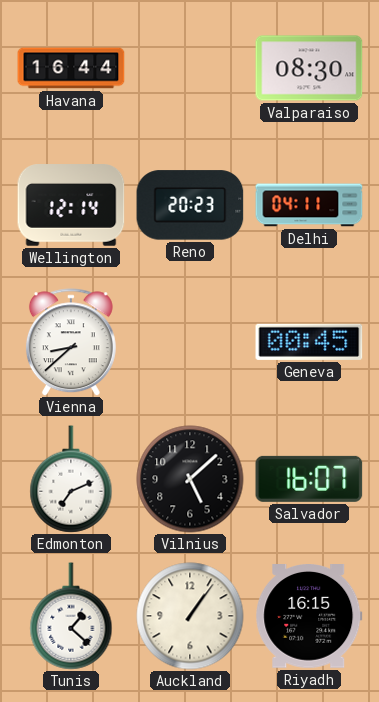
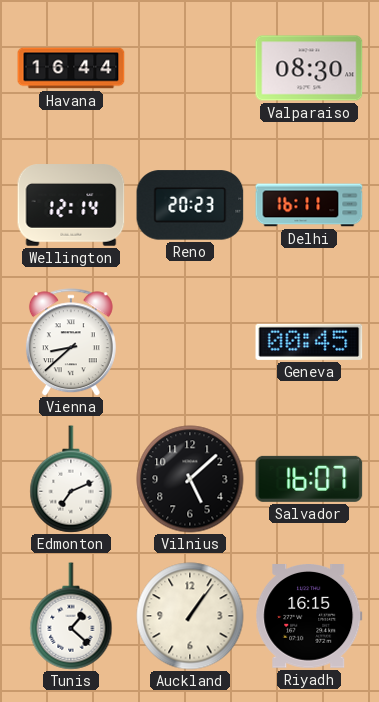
Delhi: 04:11 -> 16:11
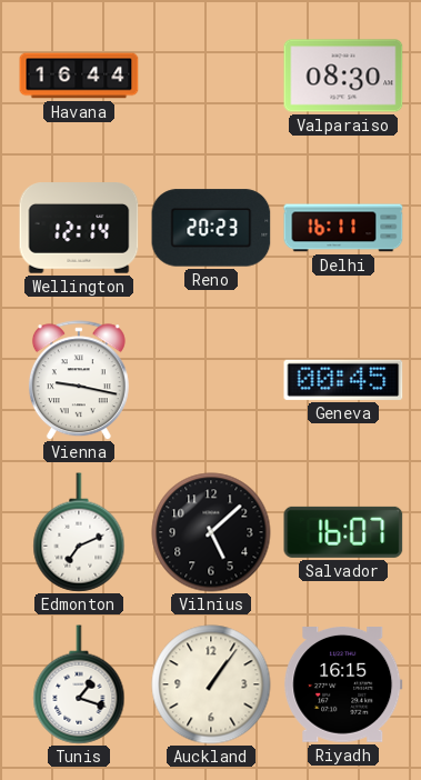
Vienna: 8:38 -> 9:17
Tunis: 1:22 -> 1:18
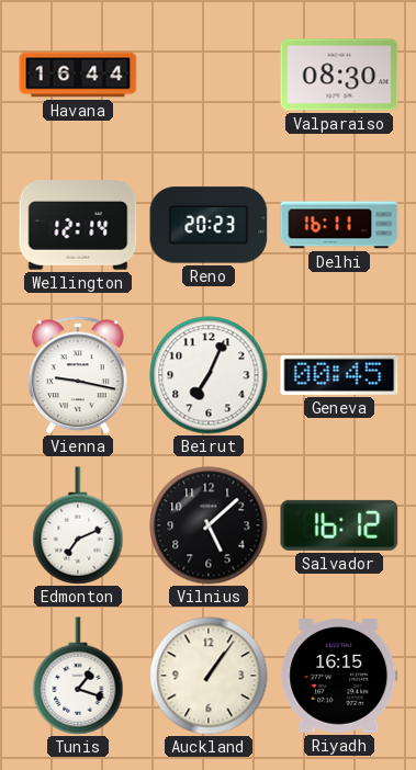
Beirut: none -> 7:04
Salvador: 16:07 -> 16:12
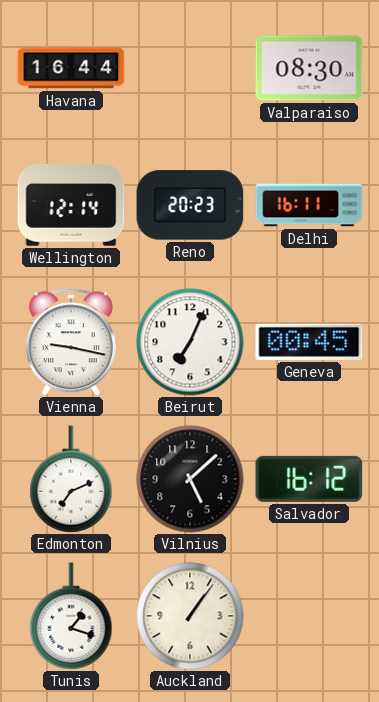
Riyadh: 16:15 -> none
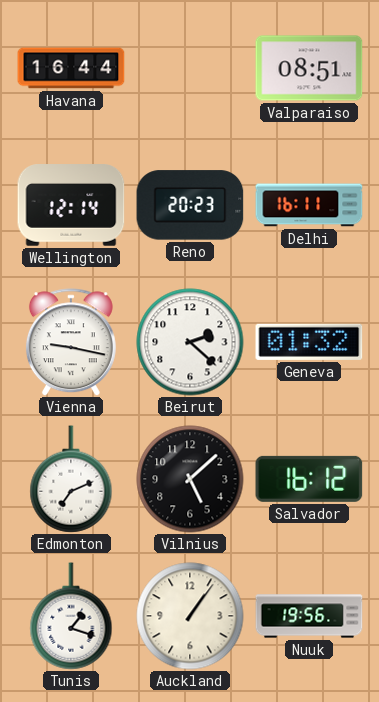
Valparaiso: 08:30 -> 08:51
Beirut: 7:04 -> 2:22
Geneva: 00:45 -> 01:32
Nuuk: none -> 19:56
